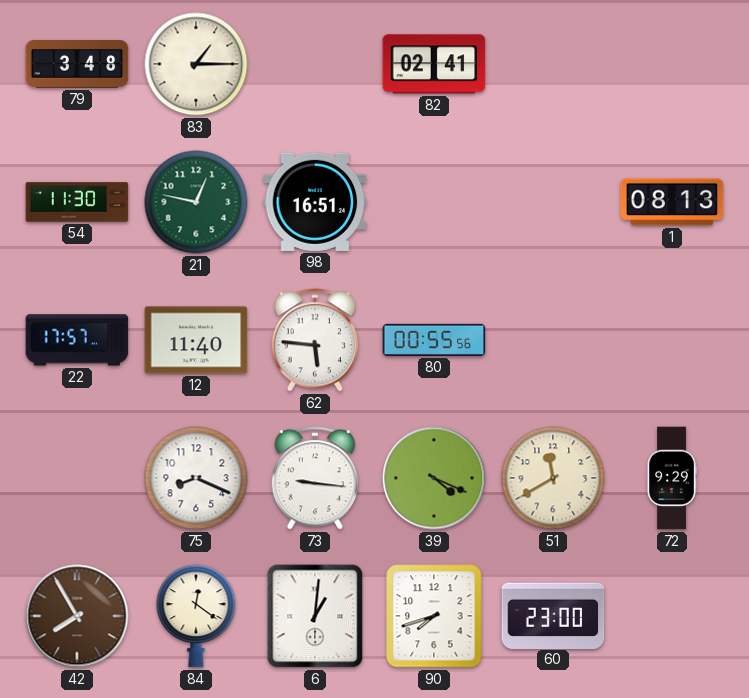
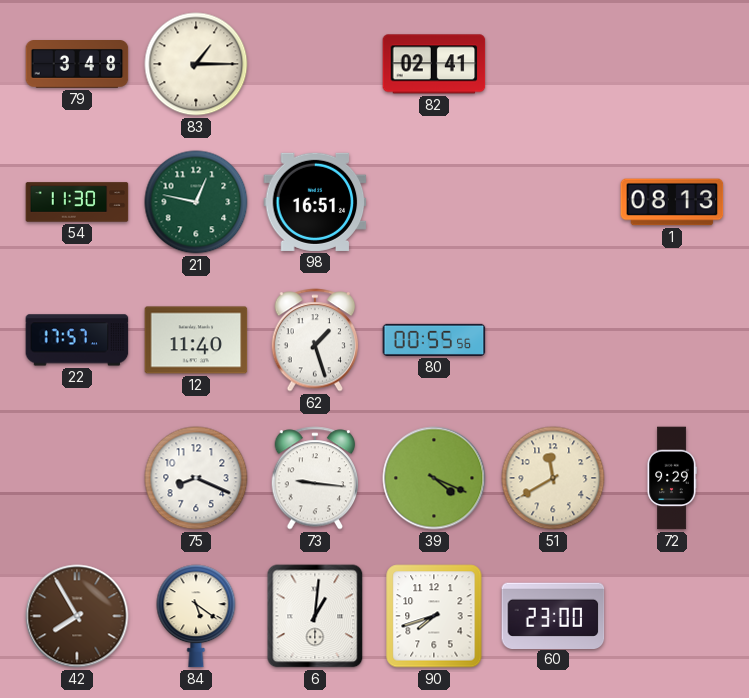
62: 5:46 -> 1:27
84: 12:21 -> 5:21
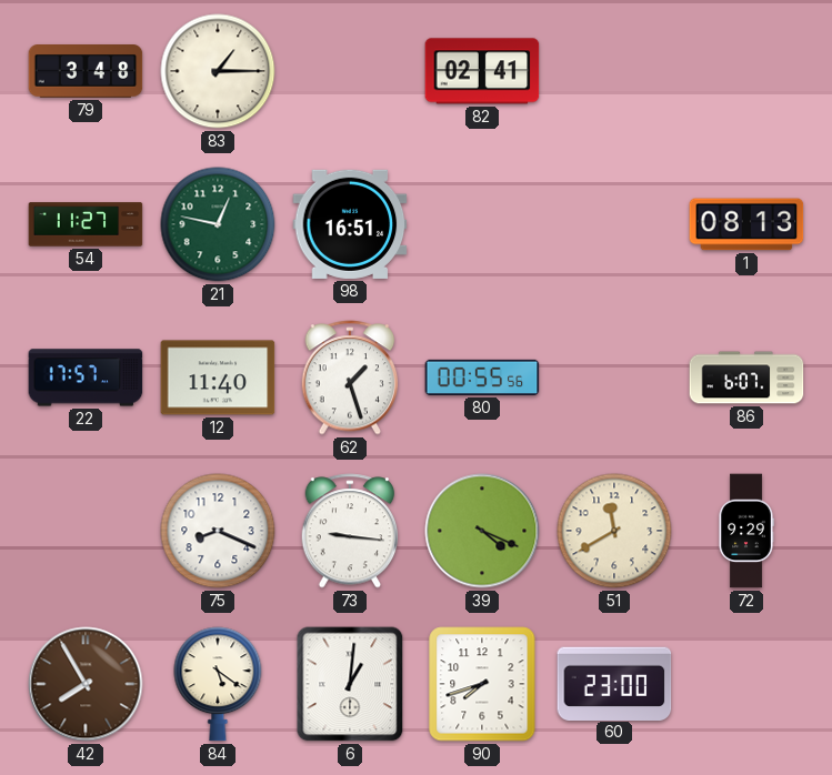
54: 11:30 -> 11:27
86: none -> 6:07
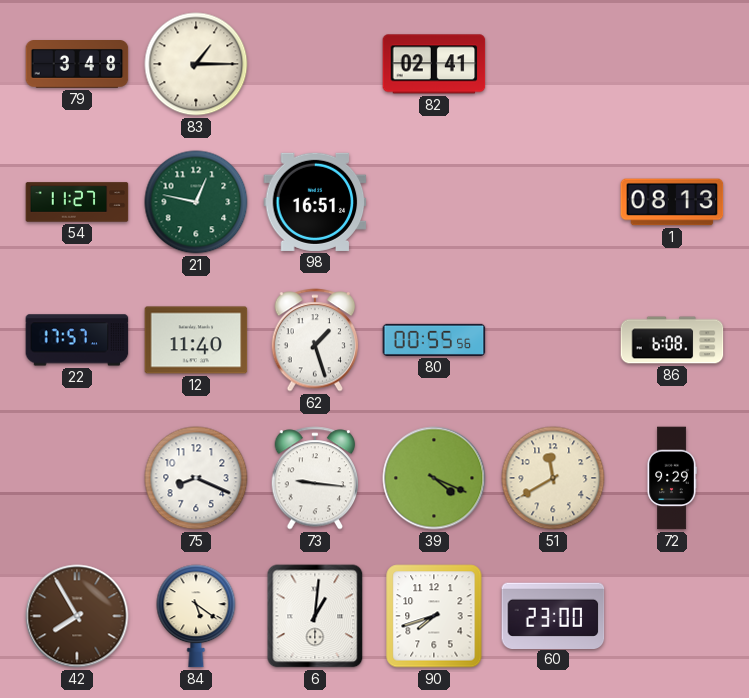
86: 6:07 -> 6:08
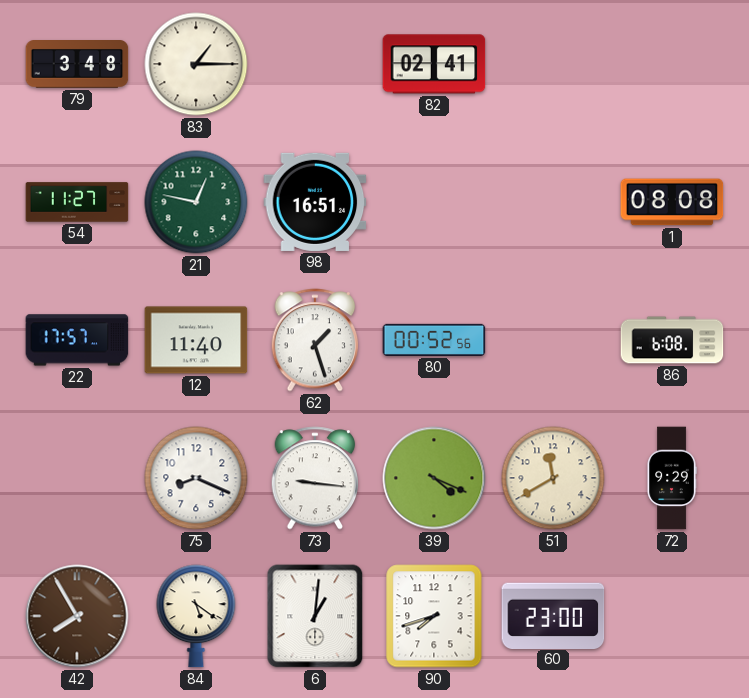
1: 08:13 -> 08:08
80: 00:55 -> 00:52
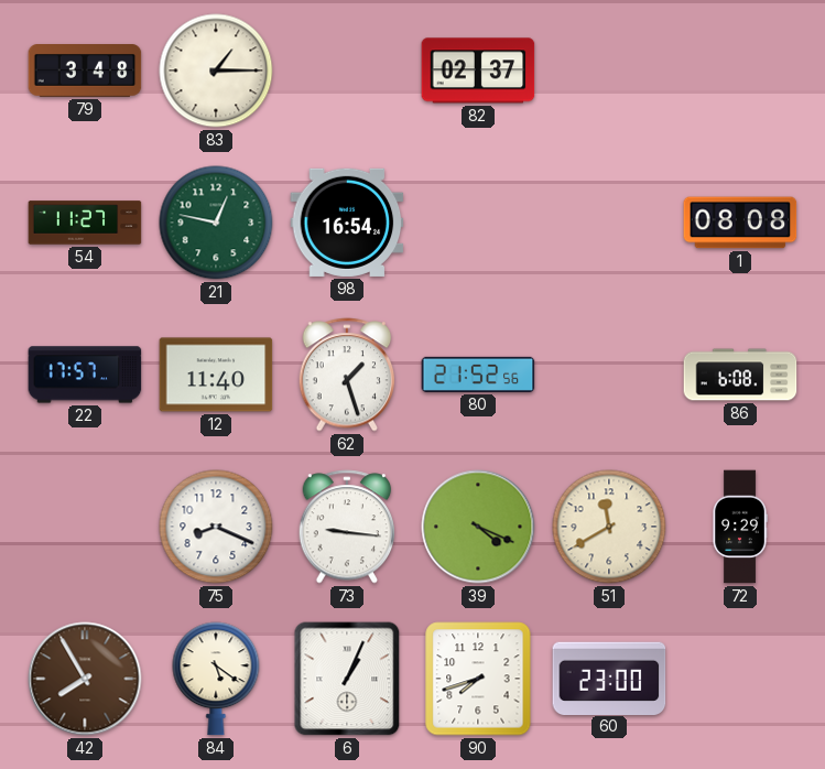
82: 02:41 -> 02:37
98: 16:51 -> 16:54
80: 00:52 -> 21:52
6: 1:01 -> 1:04
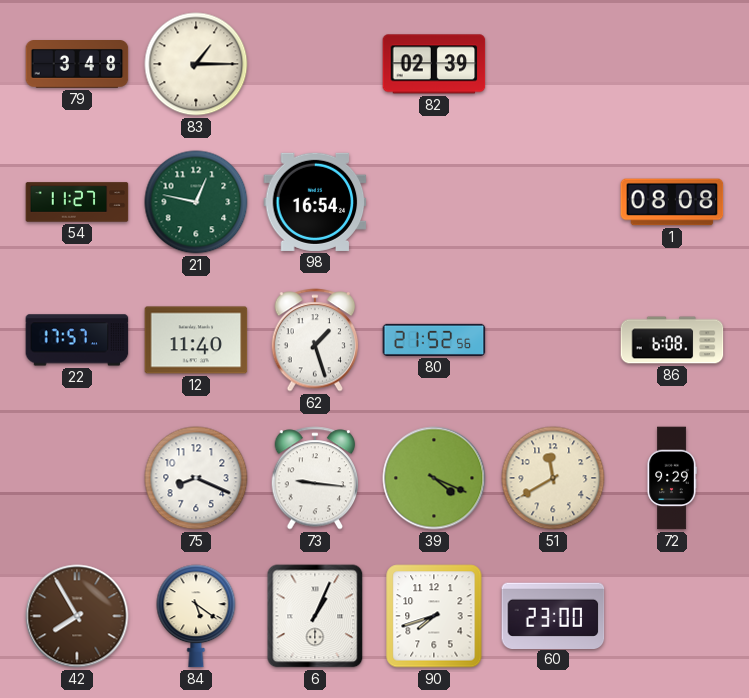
82: 02:37 -> 02:39
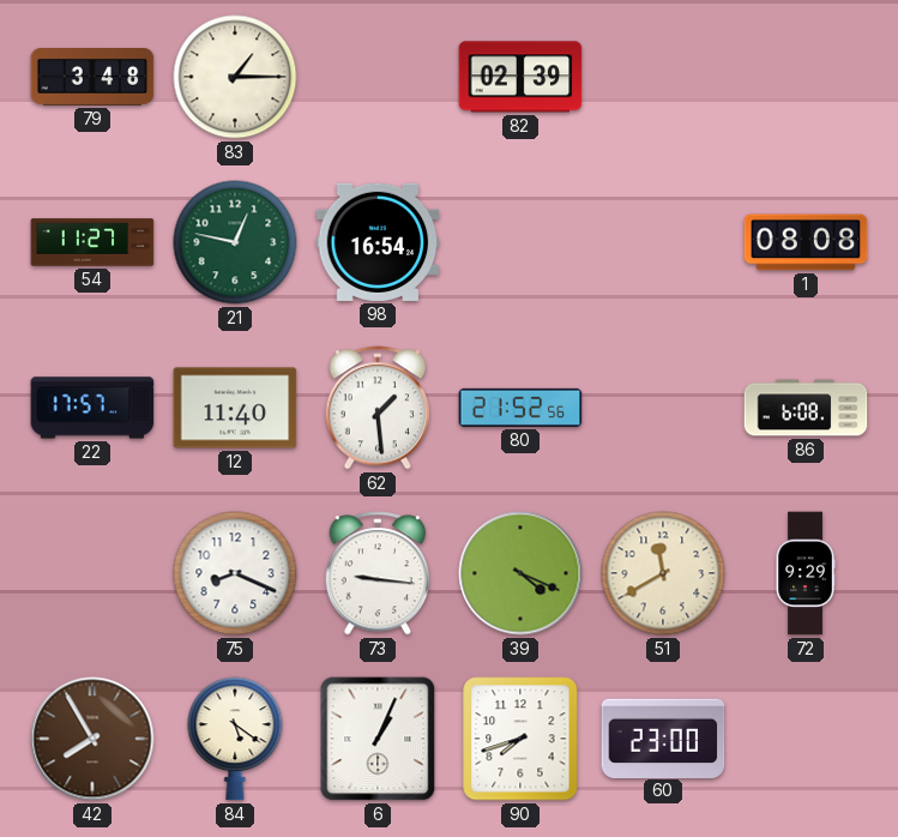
62: 1:27 -> 1:29
